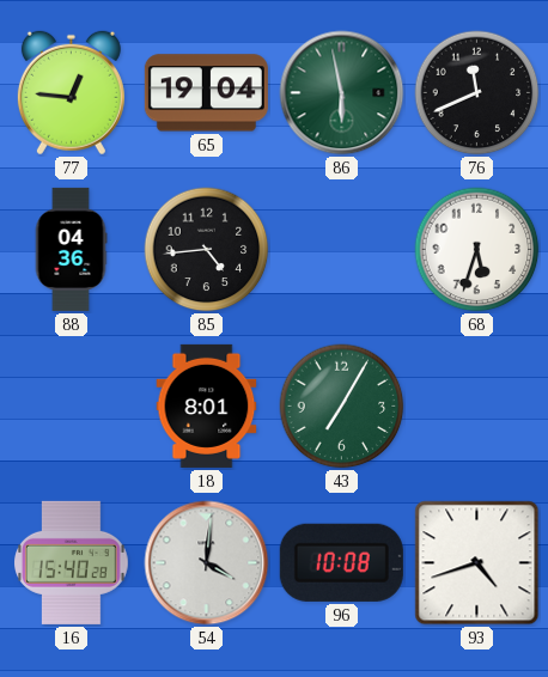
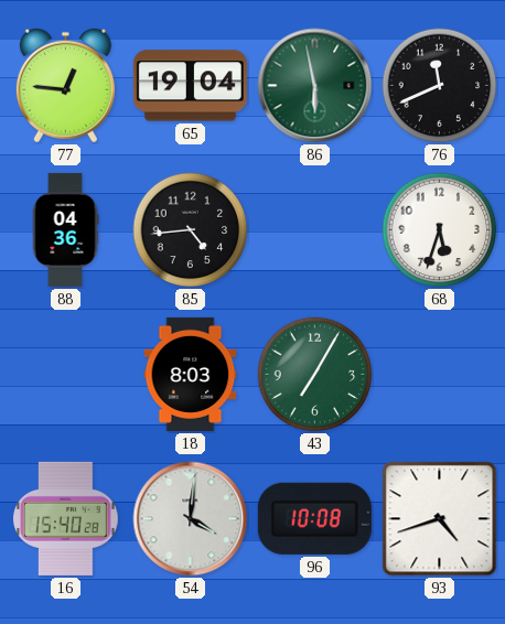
18: 8:01 -> 8:03
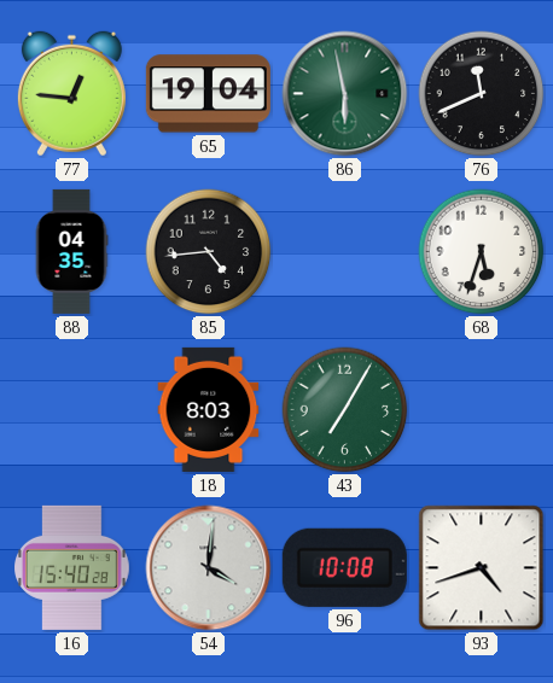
88: 04:36 -> 04:35
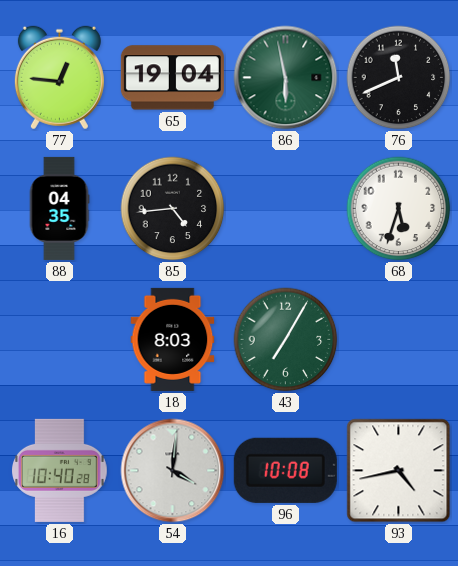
16: 15:40 -> 10:40
93: 4:42 -> 4:43
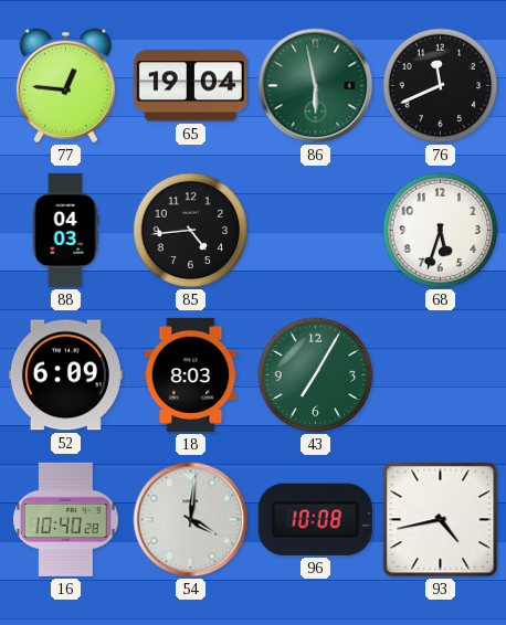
88: 04:35 -> 04:03
52: none -> 6:09
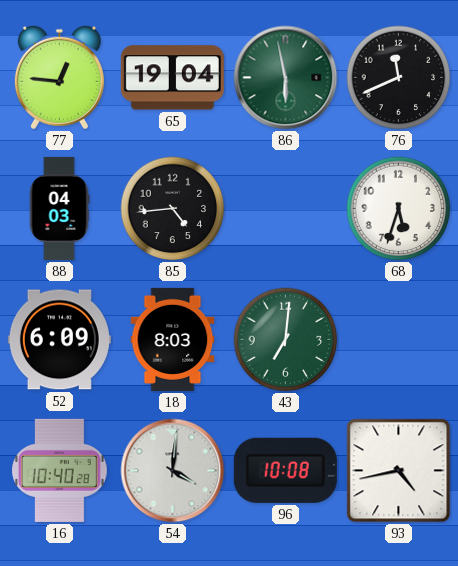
43: 7:05 -> 7:01
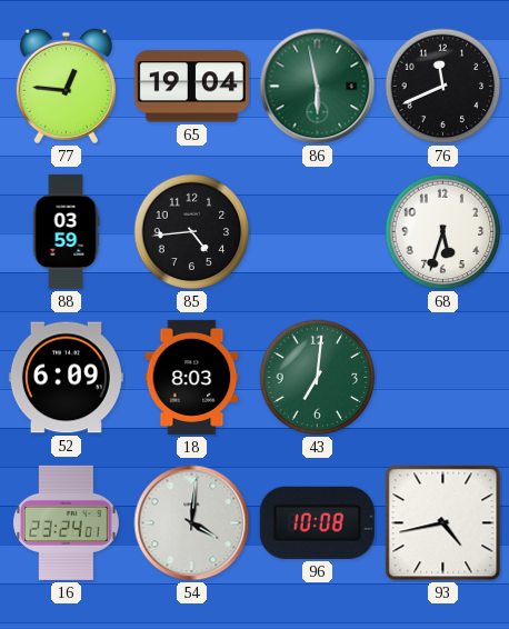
88: 04:03 -> 03:59
16: 10:40 -> 23:24
